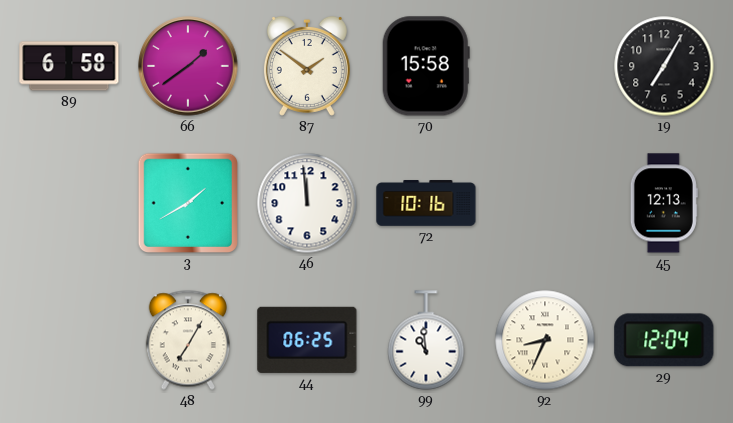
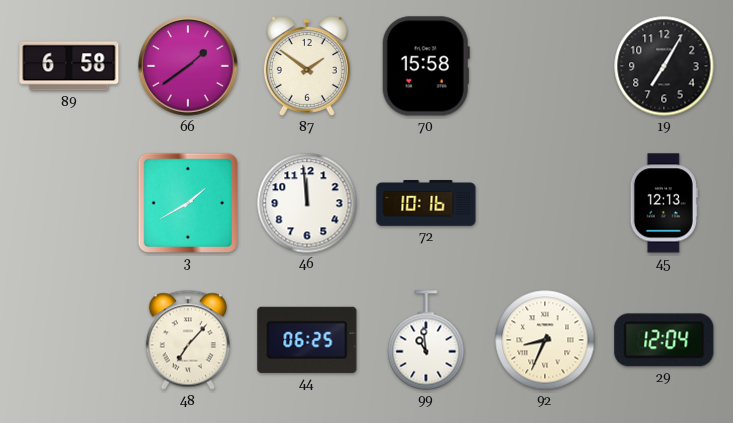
48: 7:05 -> 7:07
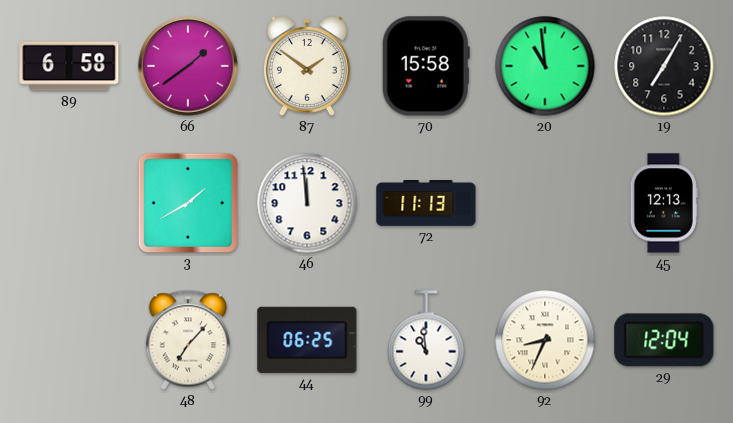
20: none -> 10:59
72: 10:16 -> 11:13
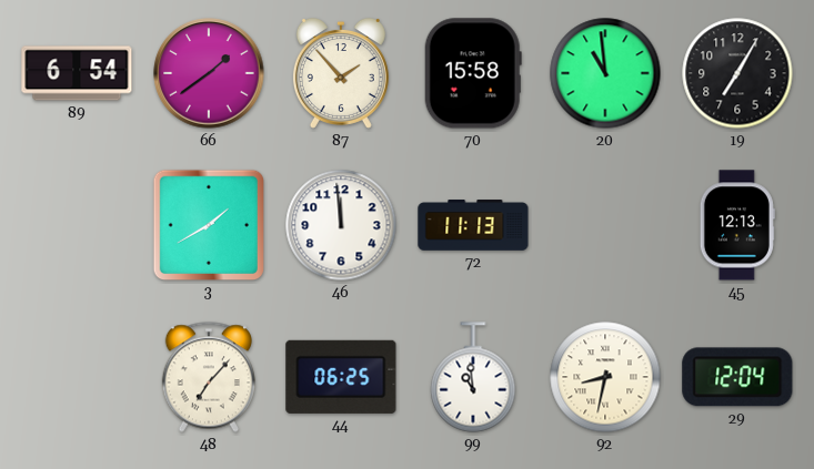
89: 6:58 -> 6:54
87: 1:51 -> 1:53
92: 8:34 -> 8:32
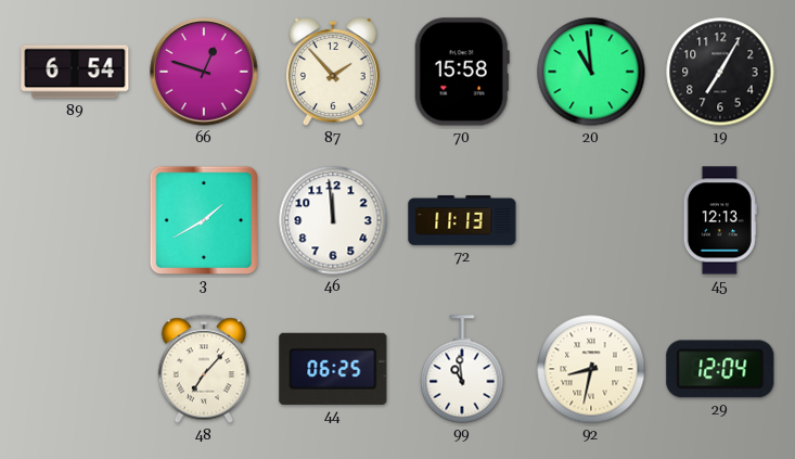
66: 1:39 -> 12:48
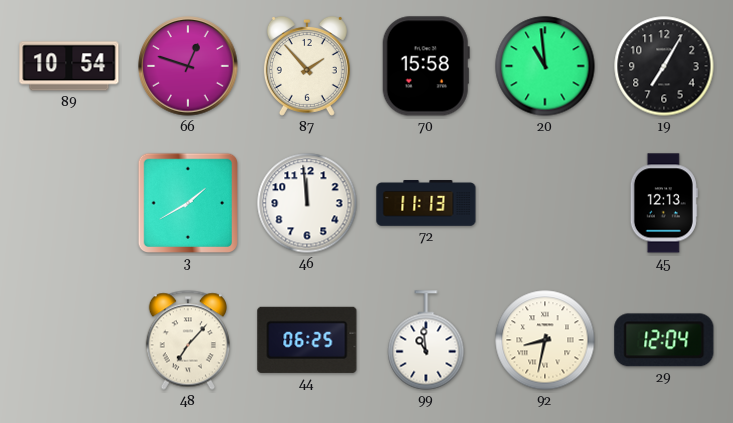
89: 6:54 -> 10:54
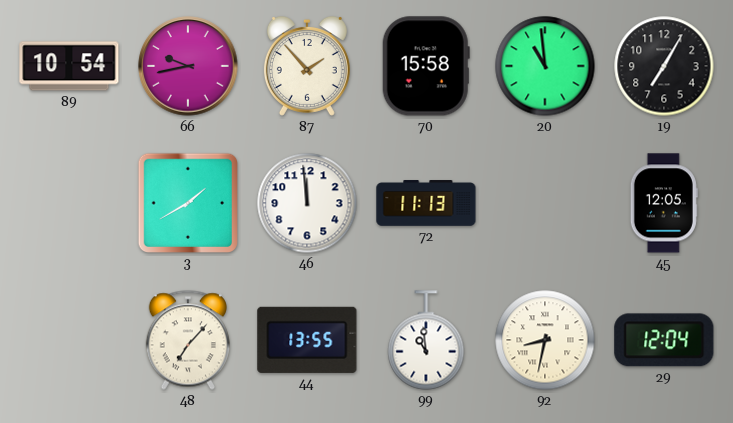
66: 12:48 -> 9:43
45: 12:13 -> 12:05
44: 06:25 -> 13:55
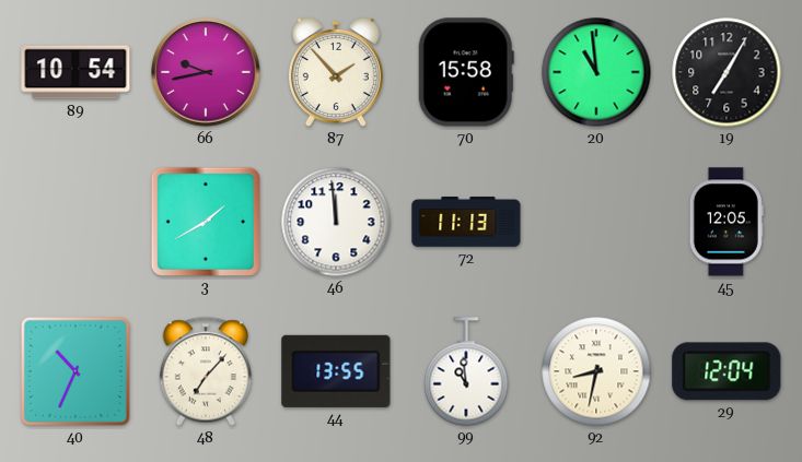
40: none -> 10:34
